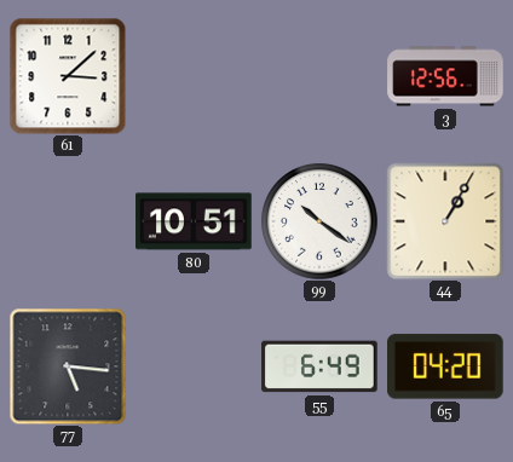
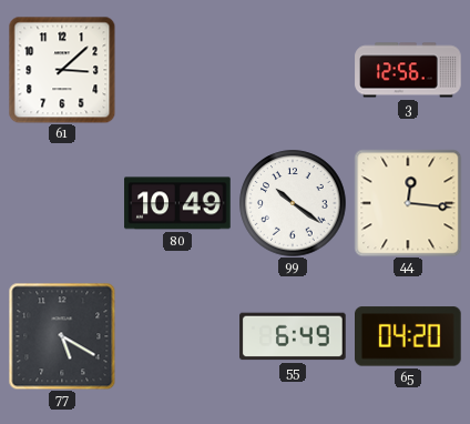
80: 10:51 -> 10:49
44: 1:05 -> 12:16
77: 5:16 -> 5:20
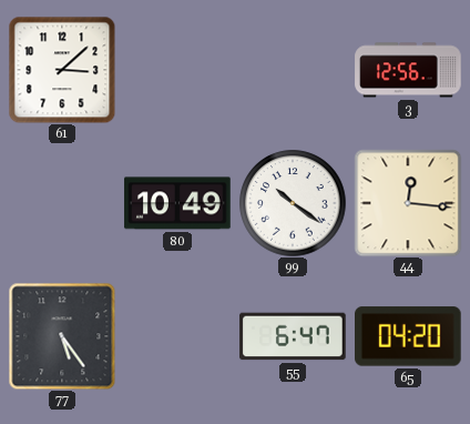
77: 5:20 -> 5:24
55: 6:49 -> 6:47
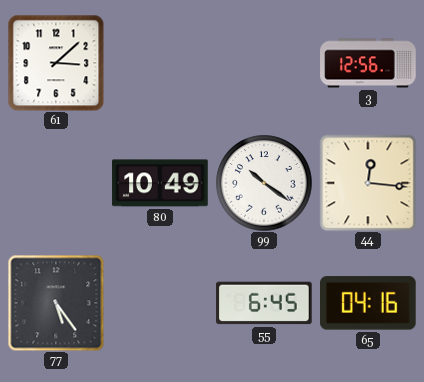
55: 6:47 -> 6:45
65: 04:20 -> 04:16
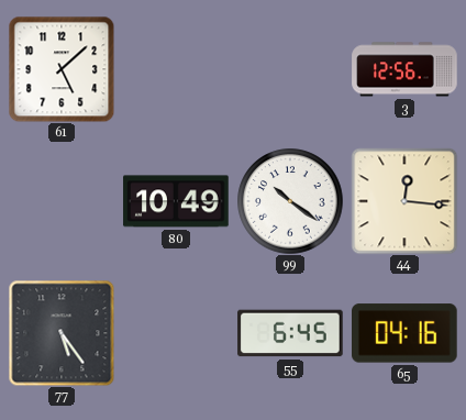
61: 3:08 -> 5:08
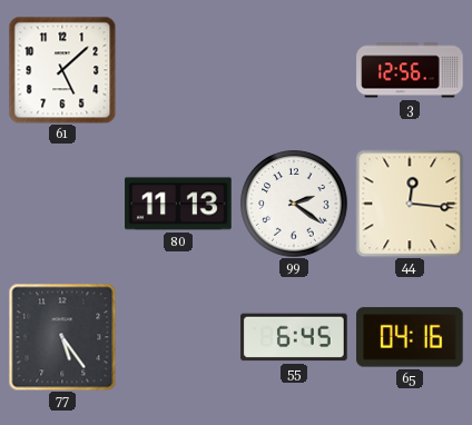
80: 10:49 -> 11:13
99: 10:21 -> 2:21
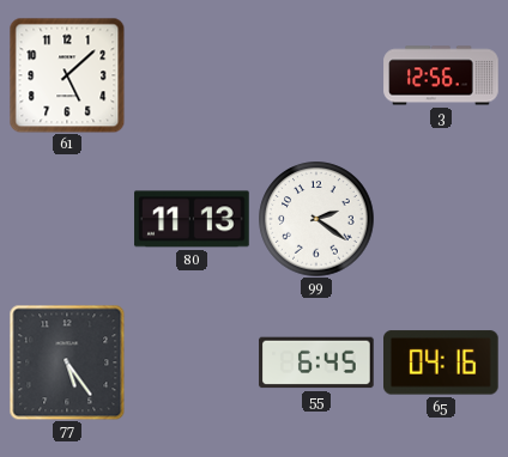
44: 12:16 -> none
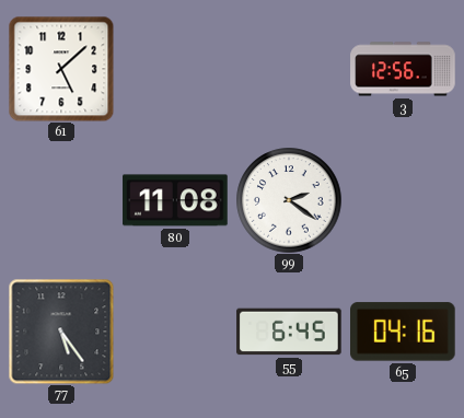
80: 11:13 -> 11:08
